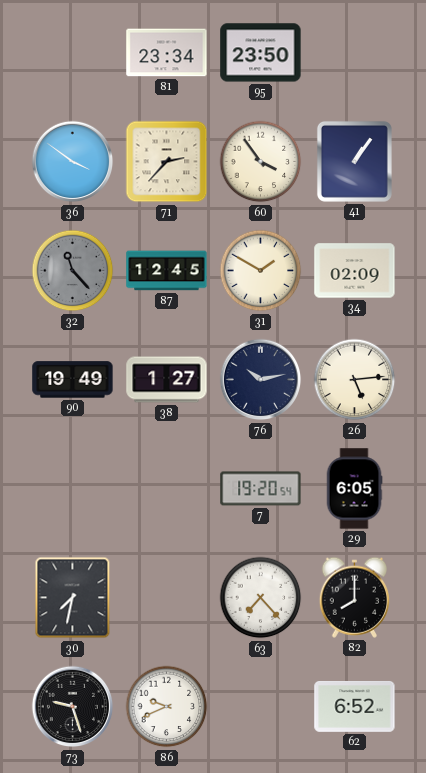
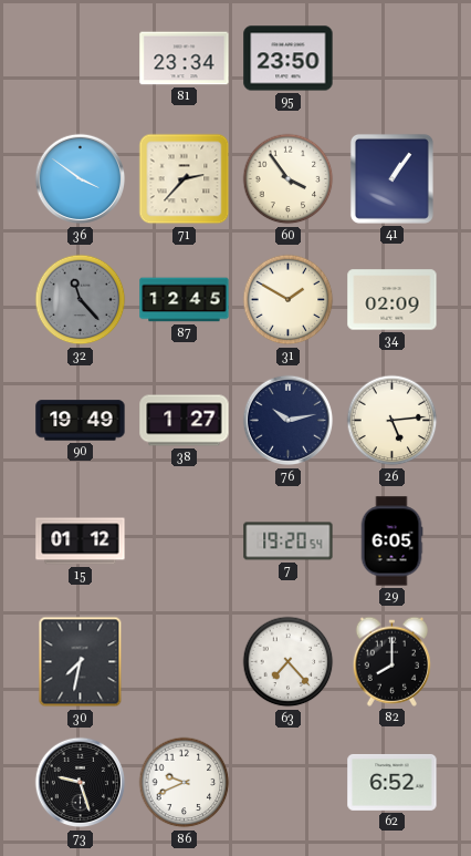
15: none -> 01:12
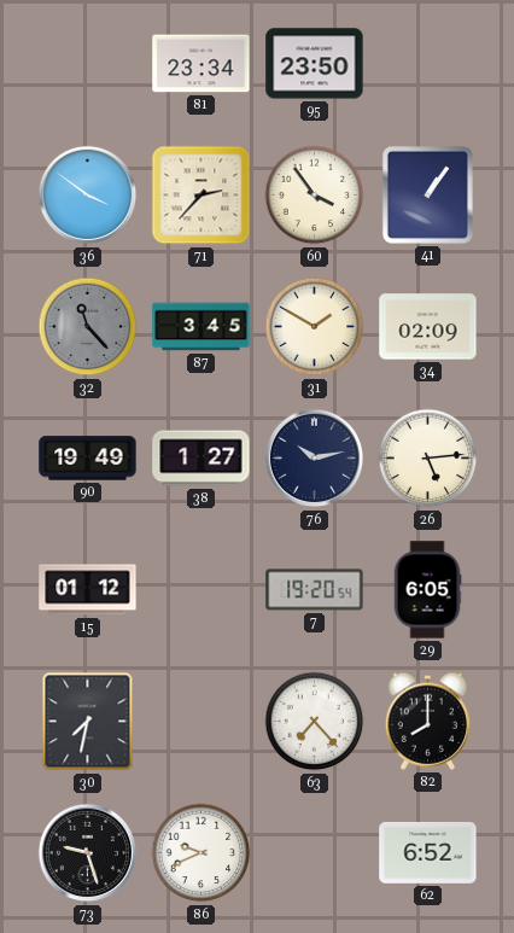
87: 12:45 -> 3:45
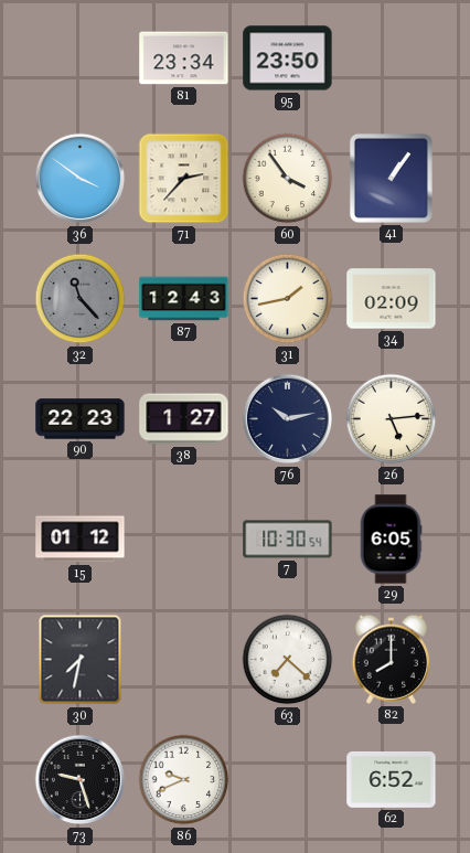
87: 3:45 -> 12:43
31: 1:50 -> 1:43
90: 19:49 -> 22:23
7: 19:20 -> 10:30
63: 7:23 -> 7:22
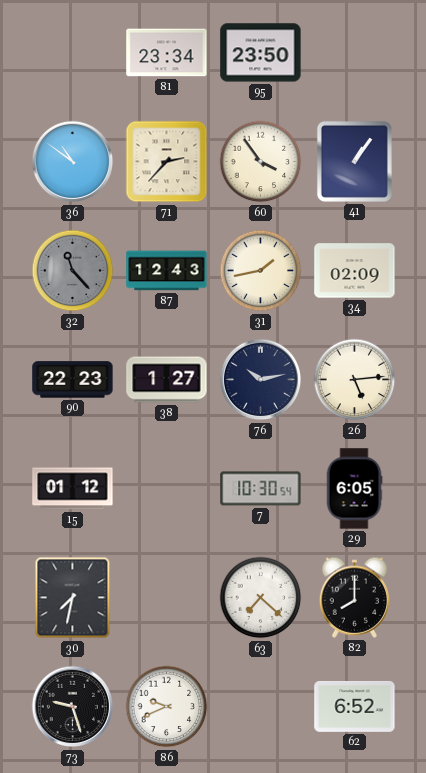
36: 3:51 -> 10:51
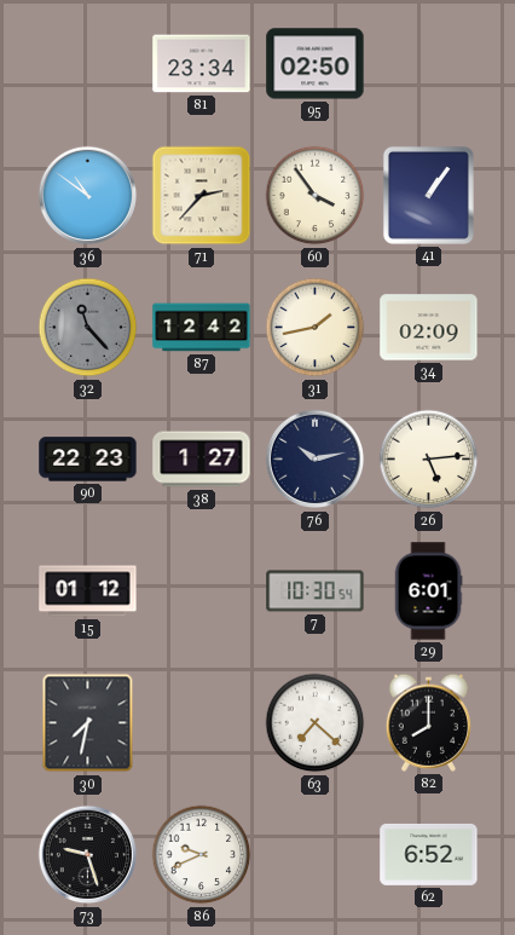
95: 23:50 -> 02:50
87: 12:43 -> 12:42
29: 6:05 -> 6:01
